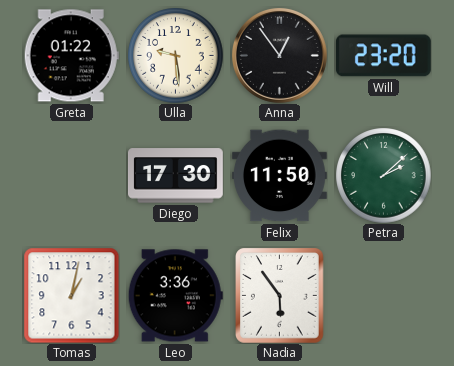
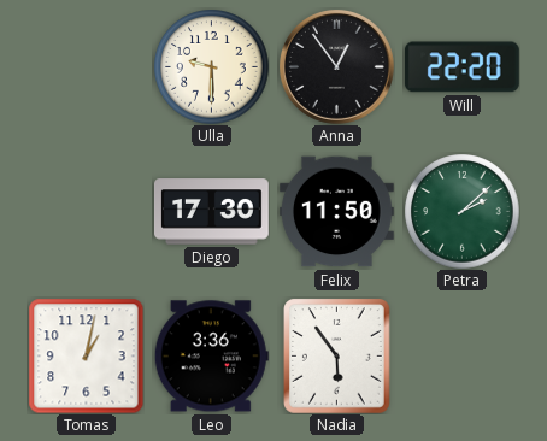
Greta: 01:22 -> none
Ulla: 9:29 -> 9:30
Will: 23:20 -> 22:20
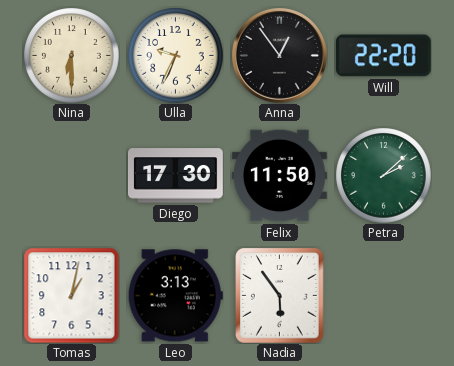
Nina: none -> 6:30
Ulla: 9:30 -> 9:34
Leo: 3:36 -> 3:13
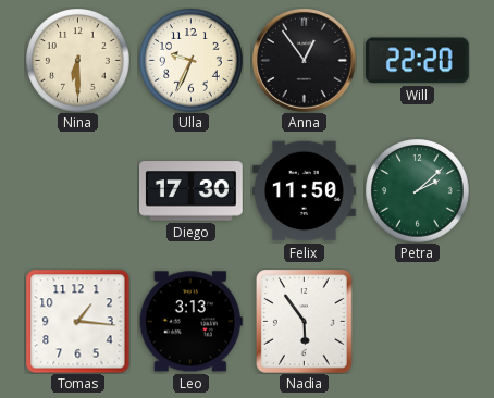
Tomas: 1:02 -> 1:16
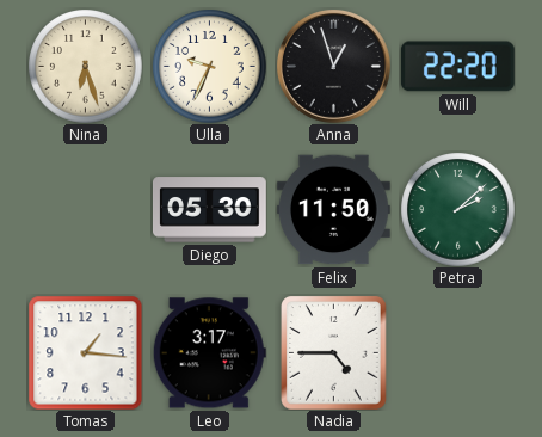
Nina: 6:30 -> 6:27
Anna: 12:54 -> 12:57
Diego: 17:30 -> 05:30
Leo: 3:13 -> 3:17
Nadia: 5:54 -> 4:45
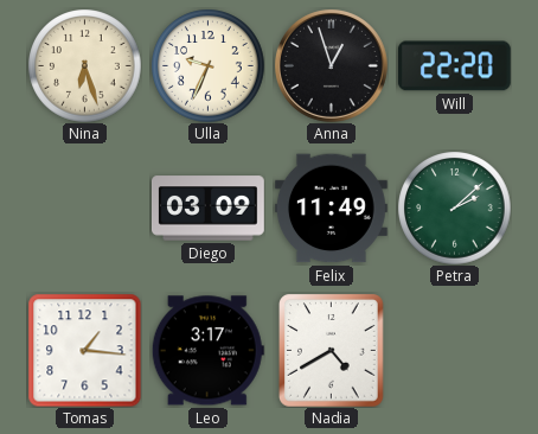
Diego: 05:30 -> 03:09
Felix: 11:50 -> 11:49
Nadia: 4:45 -> 4:40
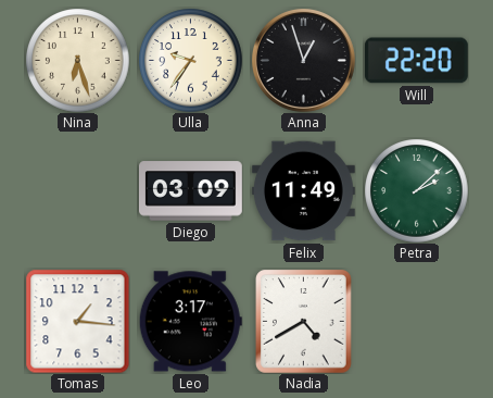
Ulla: 9:34 -> 9:36
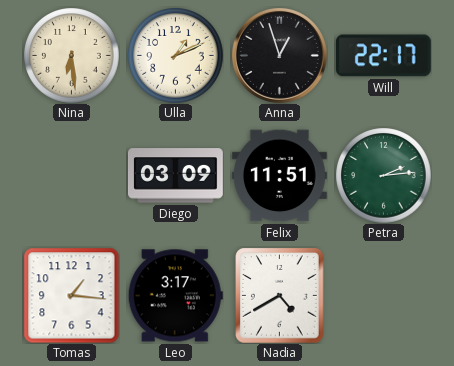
Nina: 6:27 -> 6:29
Ulla: 9:36 -> 1:11
Will: 22:20 -> 22:17
Felix: 11:49 -> 11:51
Petra: 2:08 -> 2:14
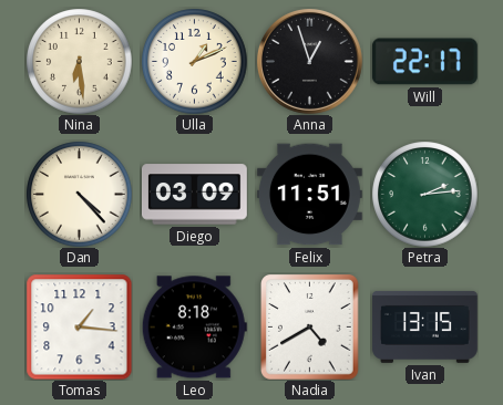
Dan: none -> 4:23
Leo: 3:17 -> 8:18
Ivan: none -> 13:15
